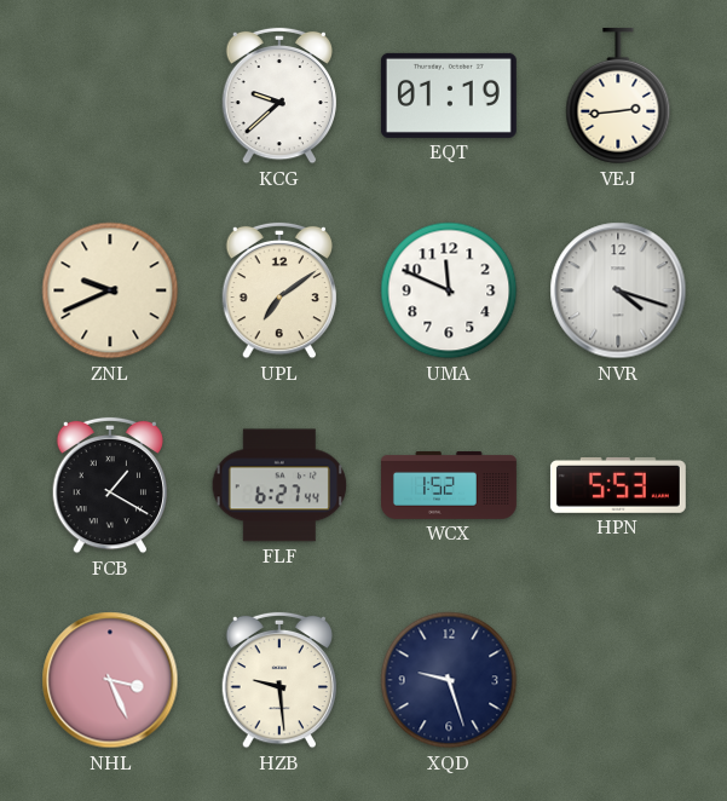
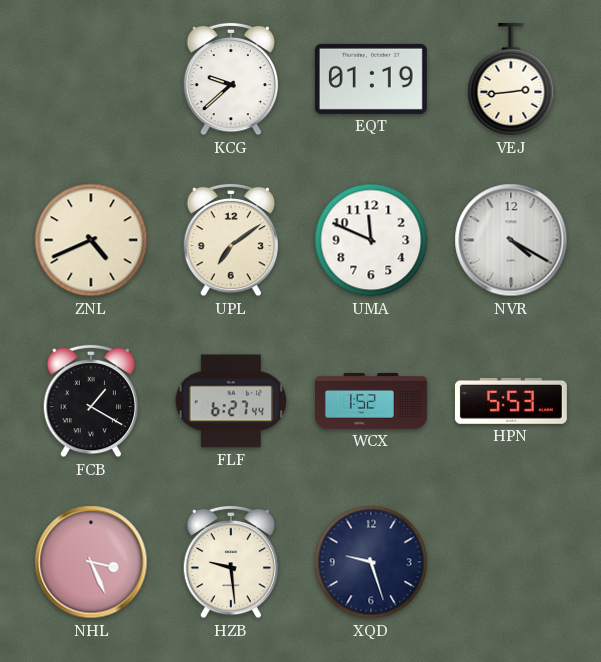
ZNL: 9:41 -> 4:41
NVR: 4:18 -> 4:20
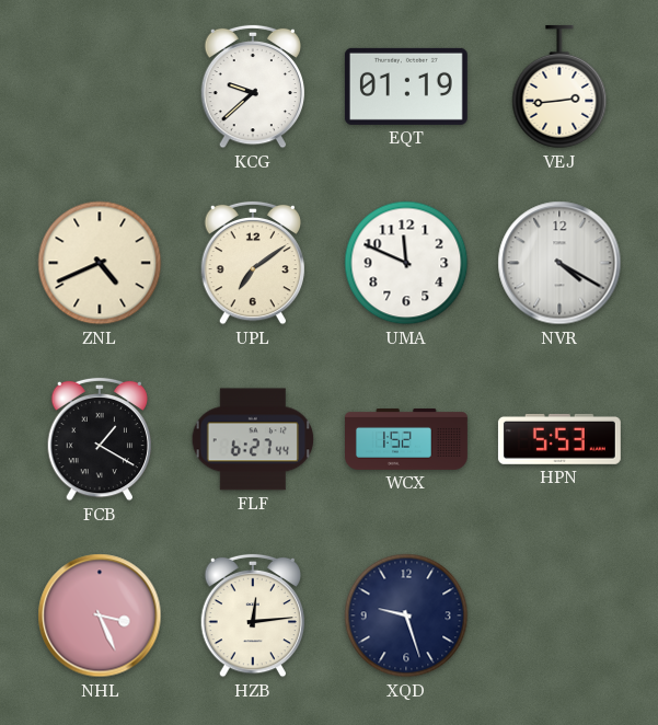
HZB: 9:29 -> 12:14
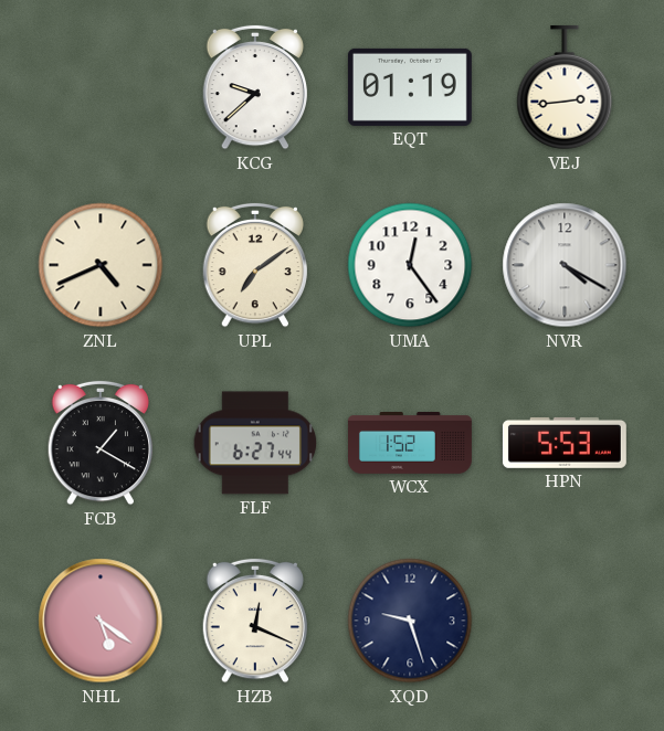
UMA: 11:49 -> 12:24
NHL: 3:26 -> 5:21
HZB: 12:14 -> 12:19
